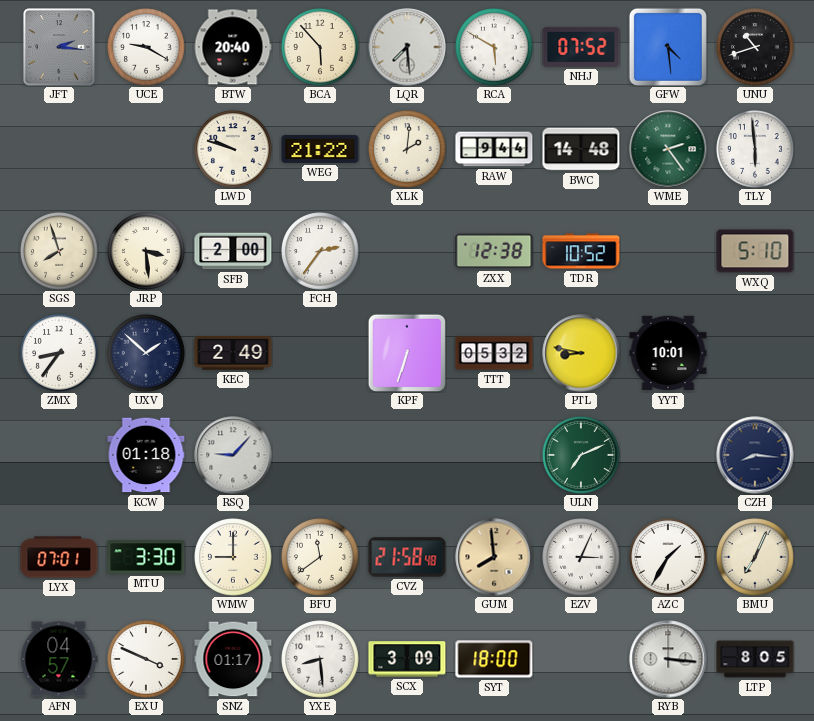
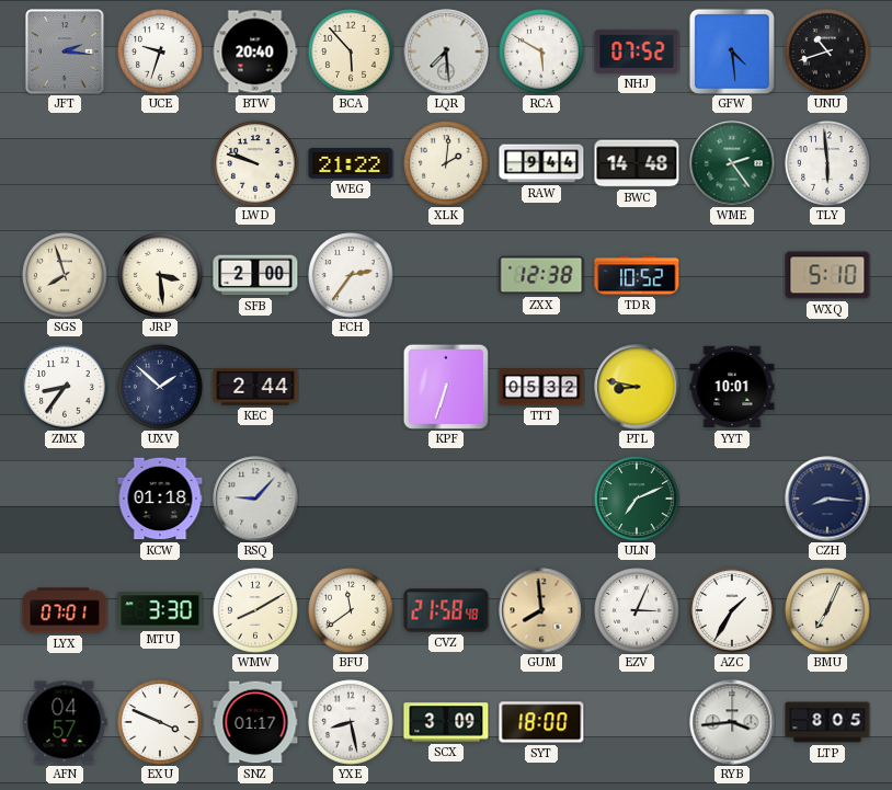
UCE: 9:20 -> 9:33
KEC: 2:49 -> 2:44
WMW: 9:00 -> 8:10
YXE: 8:29 -> 8:28
RYB: 3:16 -> 3:44
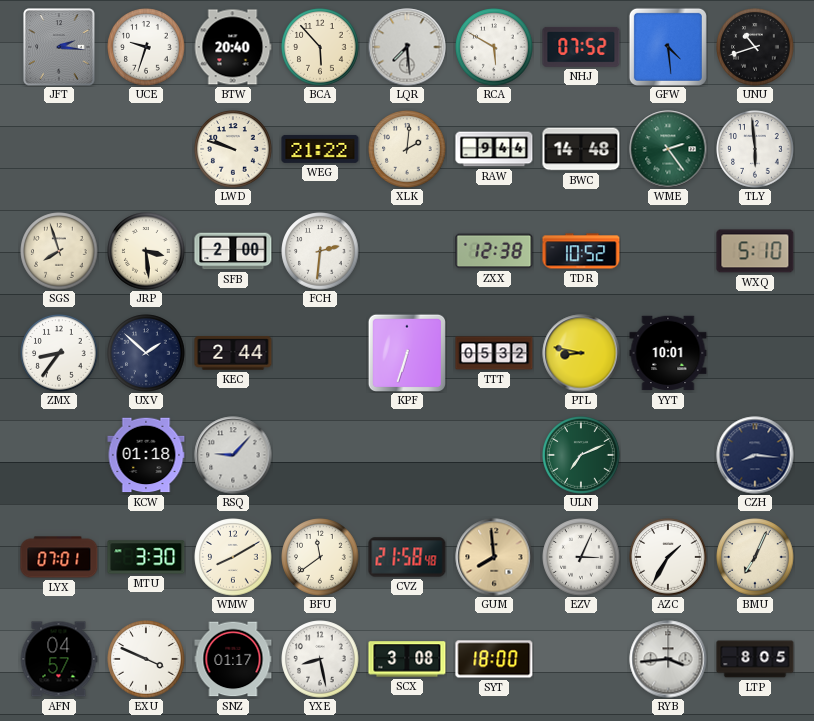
FCH: 2:36 -> 2:31
SCX: 3:09 -> 3:08
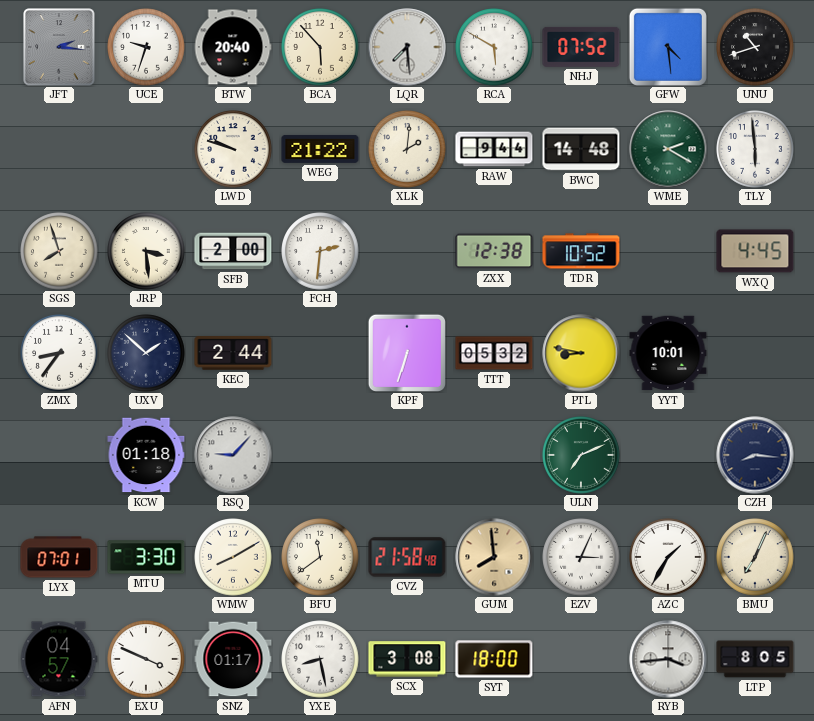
WME: 2:24 -> 2:20
WXQ: 5:10 -> 4:45
